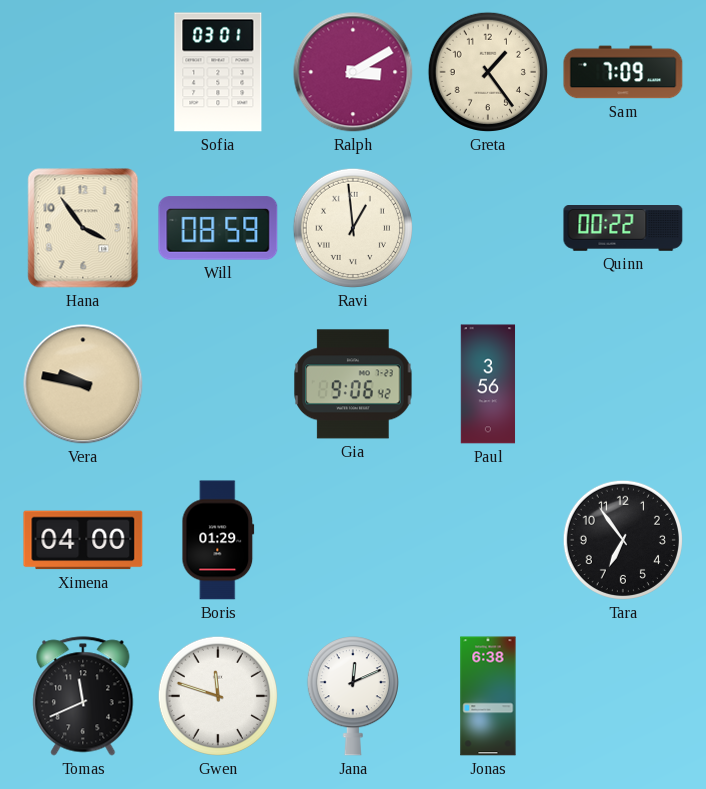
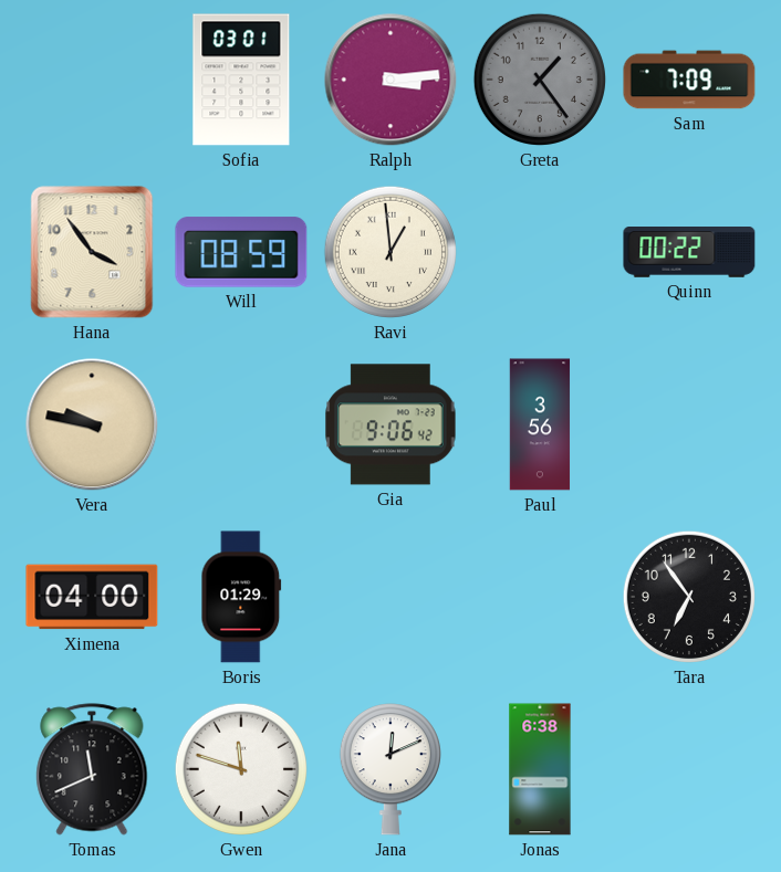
Ralph: 3:10 -> 3:14
Greta dial: cream -> grey
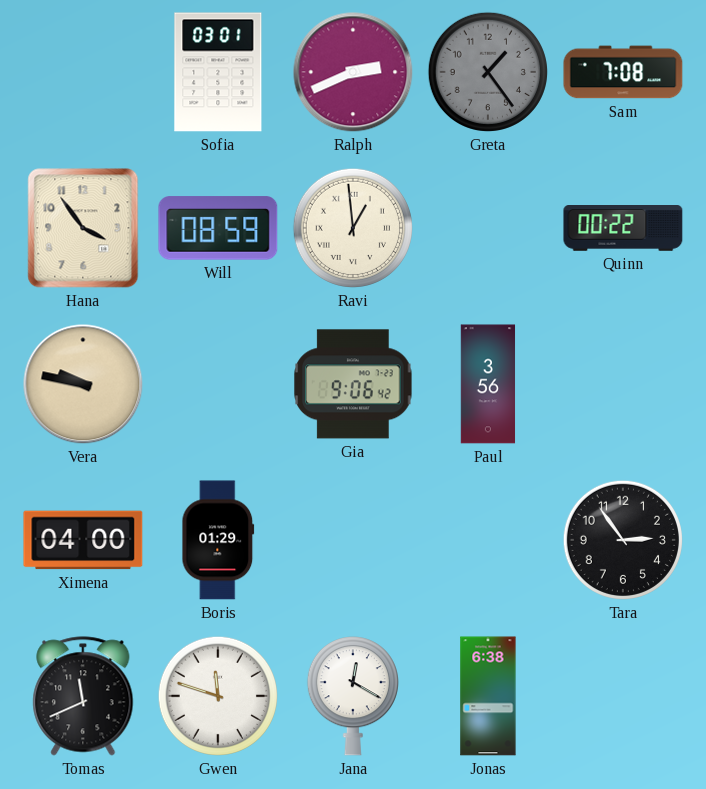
Ralph: 3:14 -> 2:41
Sam: 7:09 -> 7:08
Tara: 6:54 -> 2:54
Jana: 12:11 -> 12:20
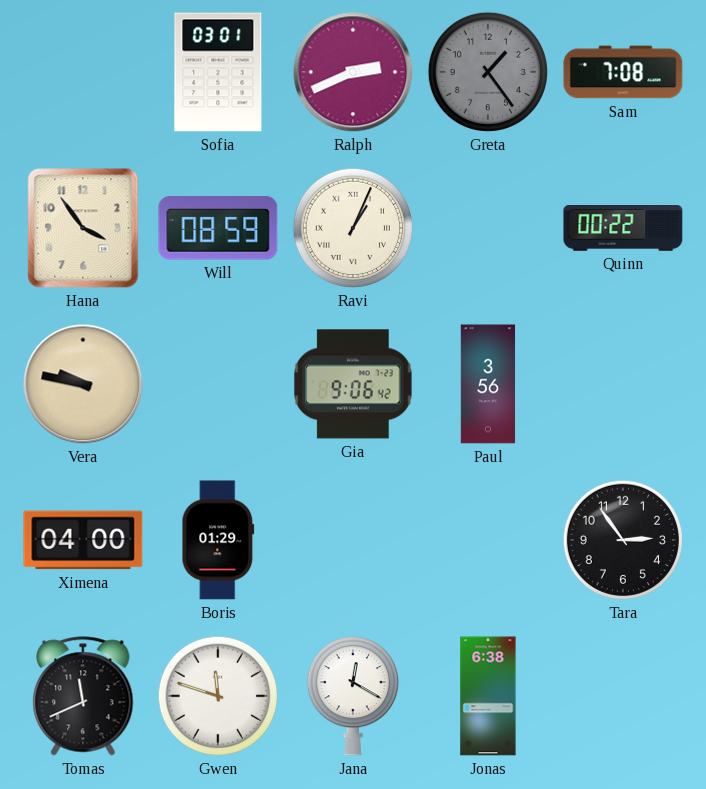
Ravi: 12:59 -> 1:04
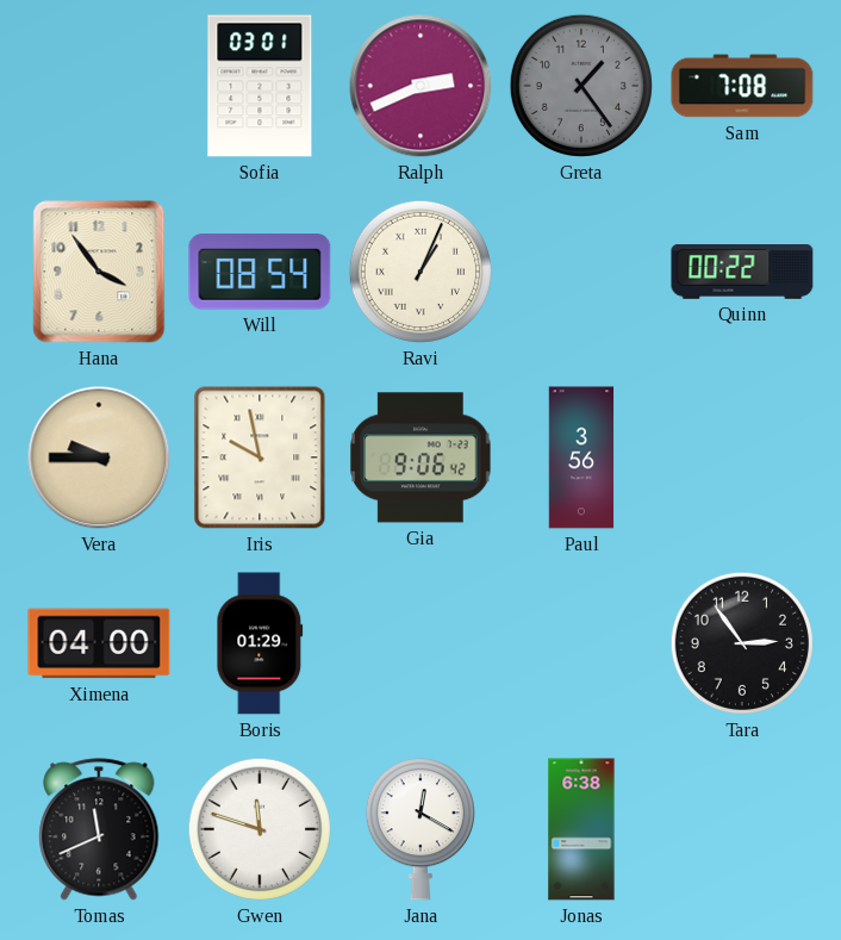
Will: 08:59 -> 08:54
Vera: 9:47 -> 9:45
Iris: none -> 9:58
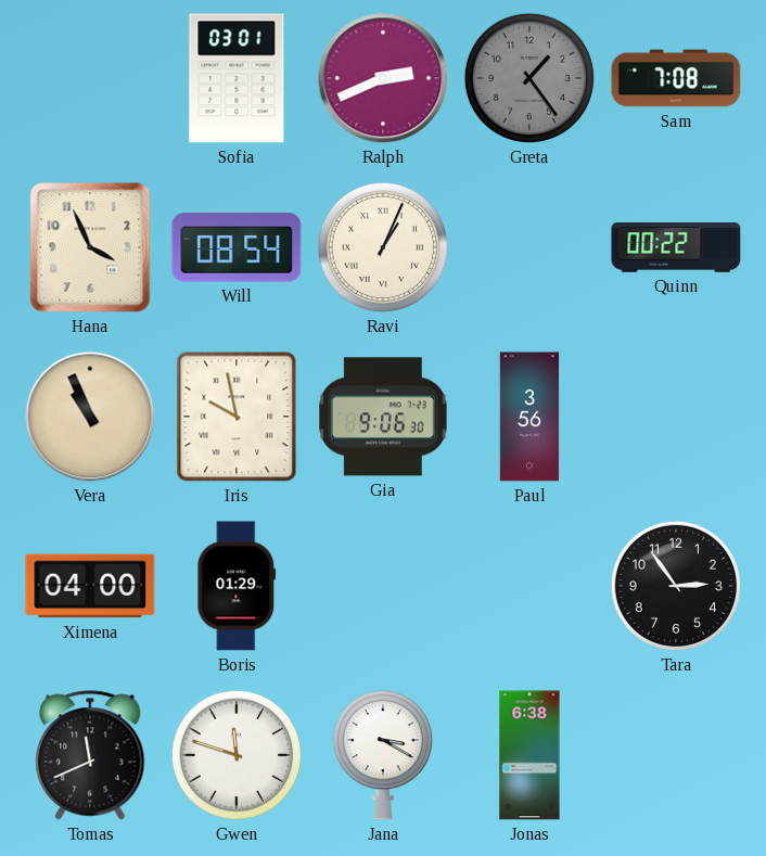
Hana: 3:54 -> 3:56
Vera: 9:45 -> 10:56
Gia: 9:06:42 -> 9:06:30
Jana: 12:20 -> 3:20
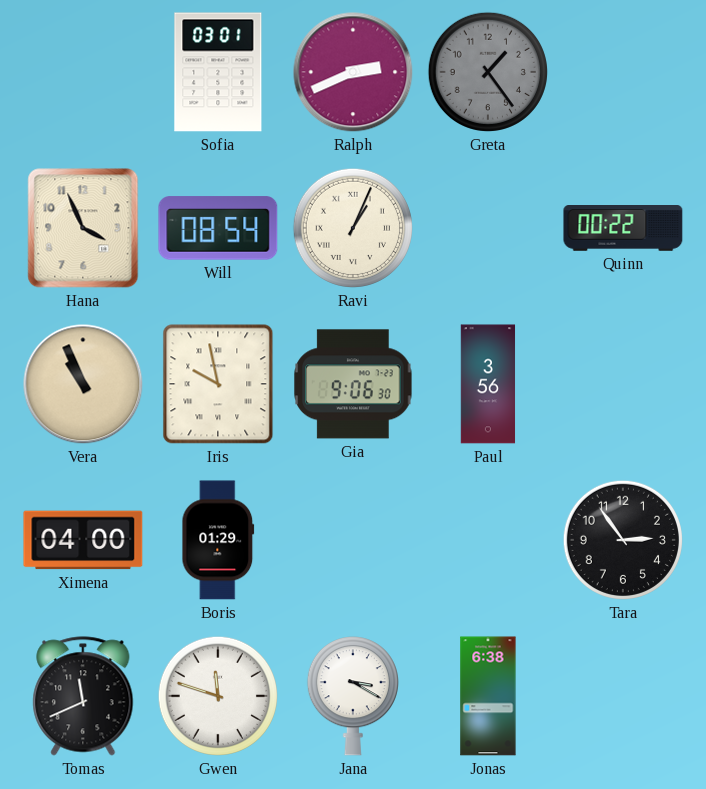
Sam: 7:08 -> none
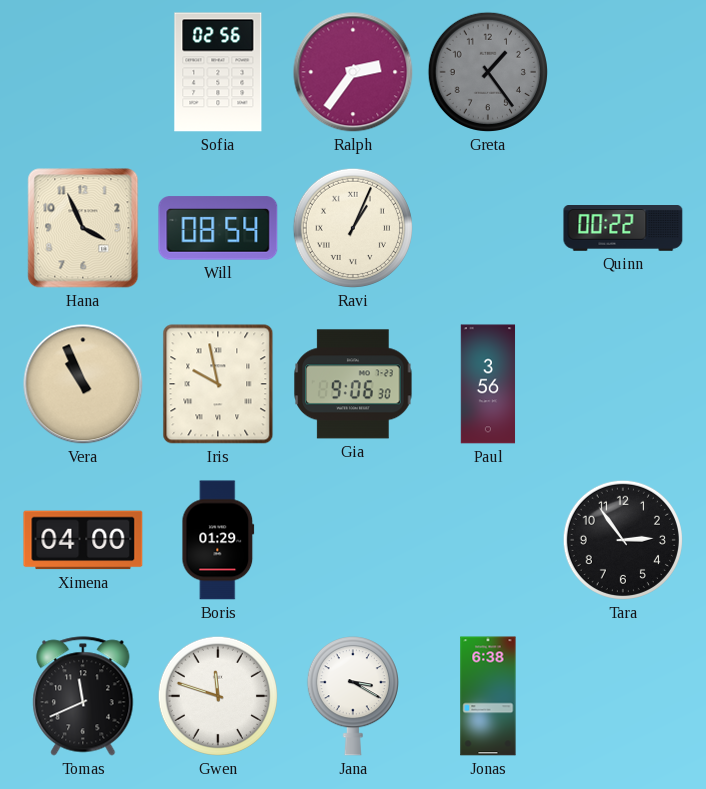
Sofia: 03:01 -> 02:56
Ralph: 2:41 -> 2:36
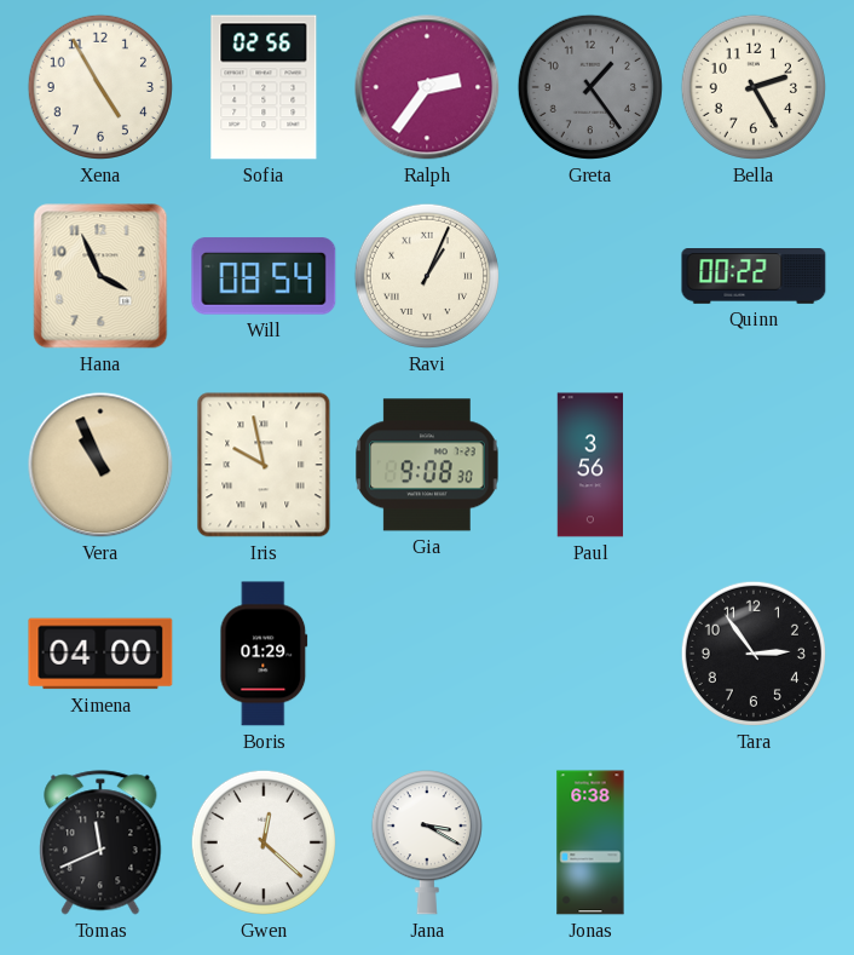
Xena: none -> 4:55
Bella: none -> 2:25
Gia: 9:06 -> 9:08
Gwen: 11:48 -> 12:22
